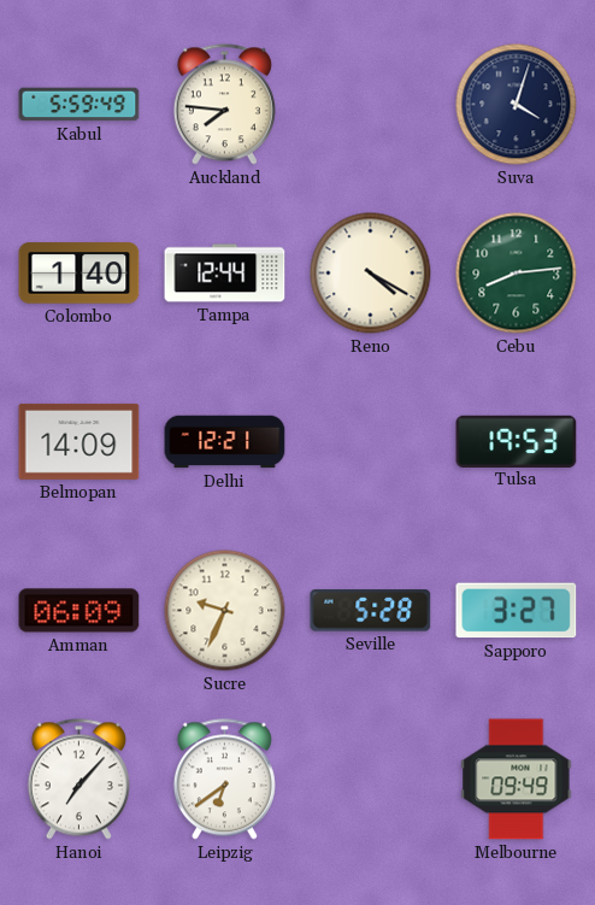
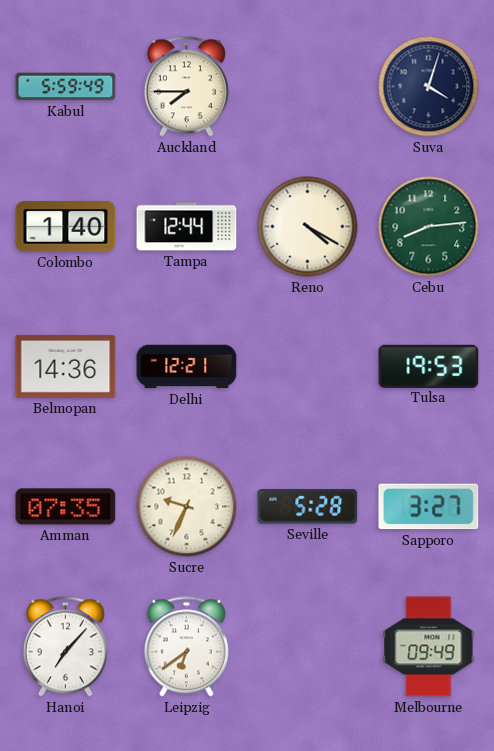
Auckland: 7:46 -> 7:45
Belmopan: 14:09 -> 14:36
Amman: 06:09 -> 07:35
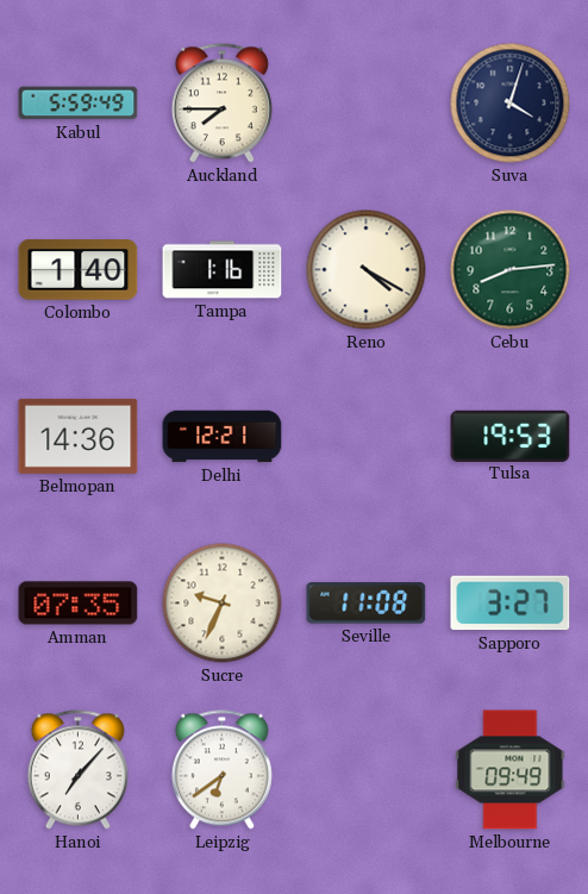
Tampa: 12:44 -> 1:16
Seville: 5:28 -> 11:08
